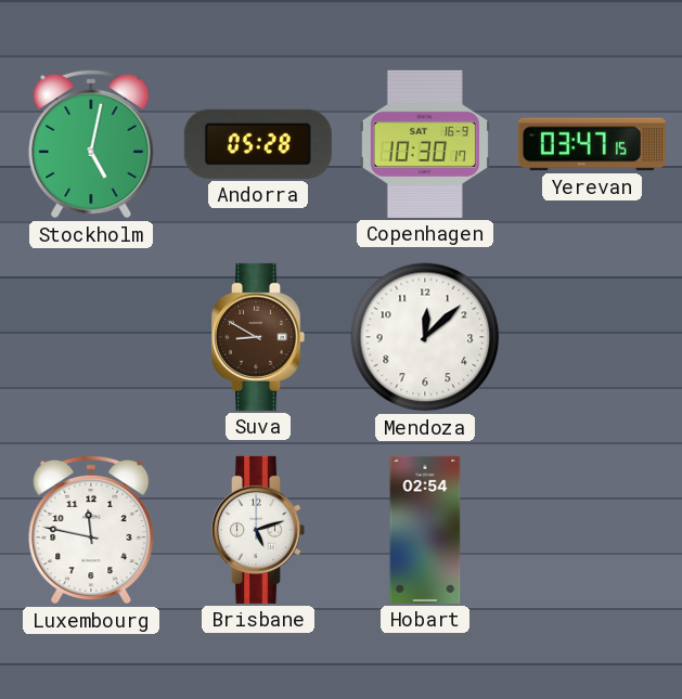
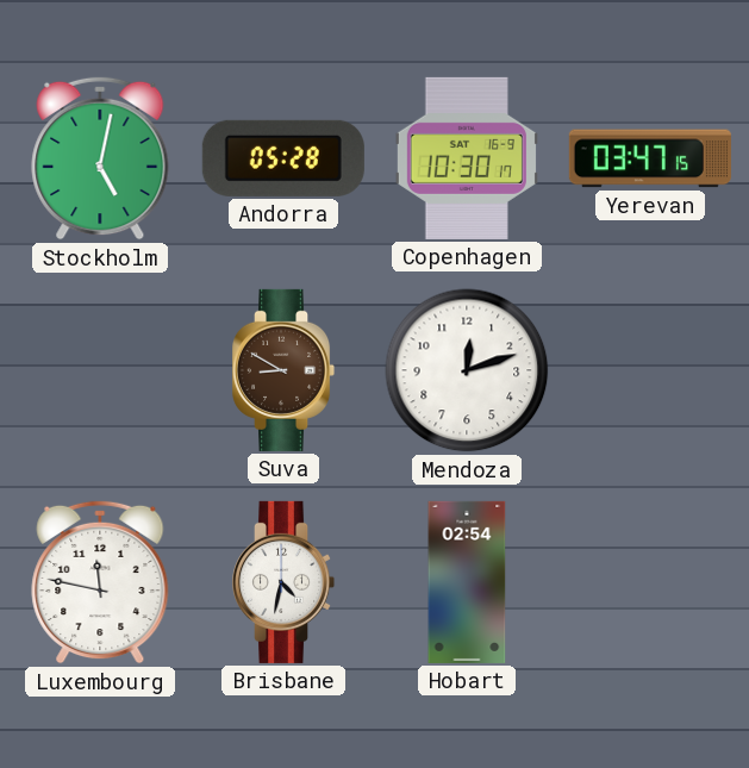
Mendoza: 12:08 -> 12:12
Brisbane: 5:12 -> 4:32
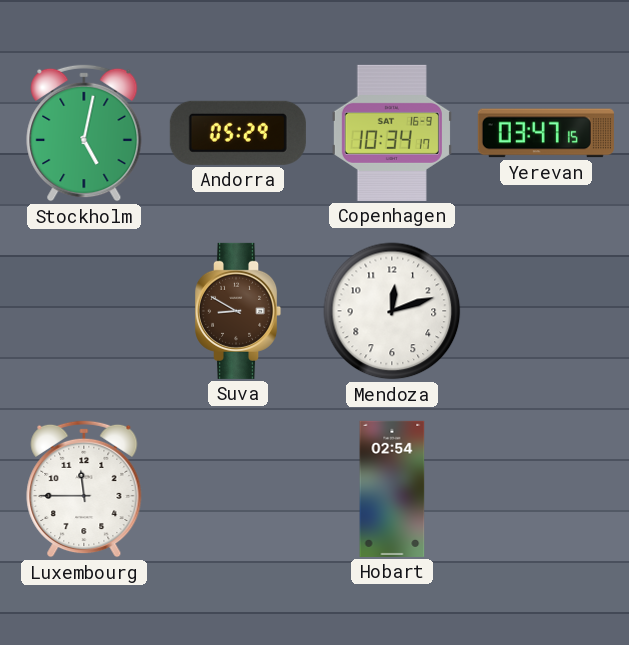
Andorra: 05:28 -> 05:29
Copenhagen: 10:30 -> 10:34
Luxembourg: 11:47 -> 11:45
Brisbane: 4:32 -> none
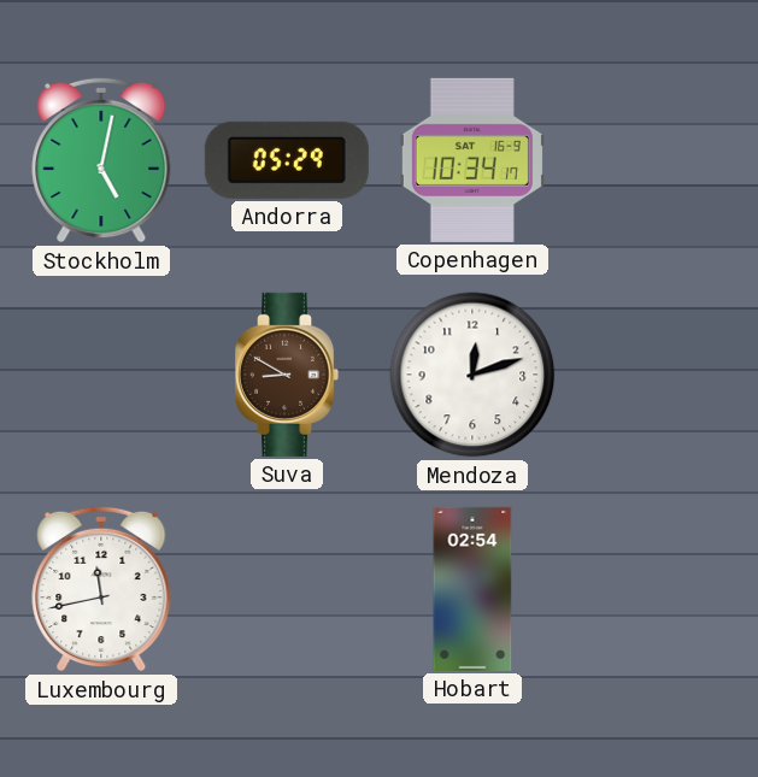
Yerevan: 03:47 -> none
Luxembourg: 11:45 -> 11:43
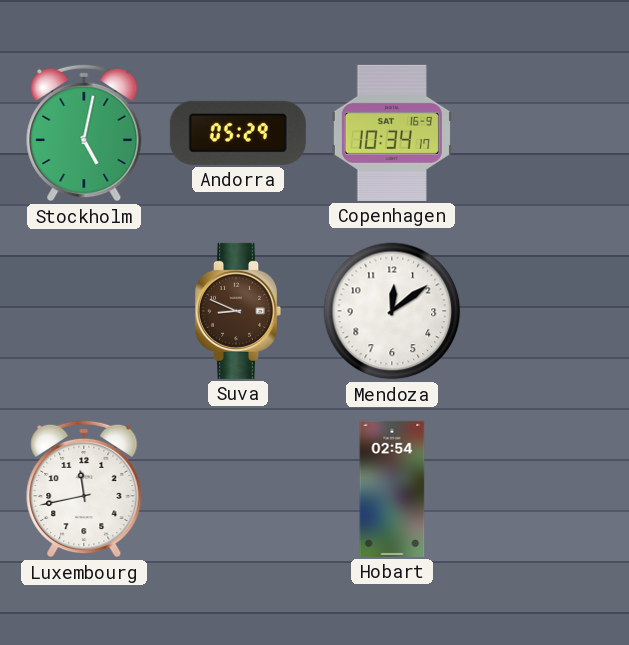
Suva: 8:50 -> 8:49
Mendoza: 12:12 -> 12:09
